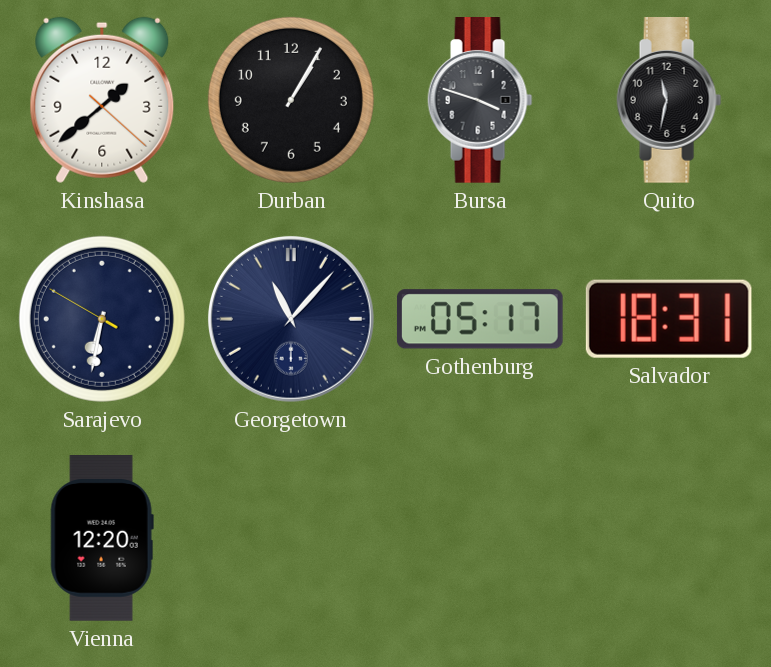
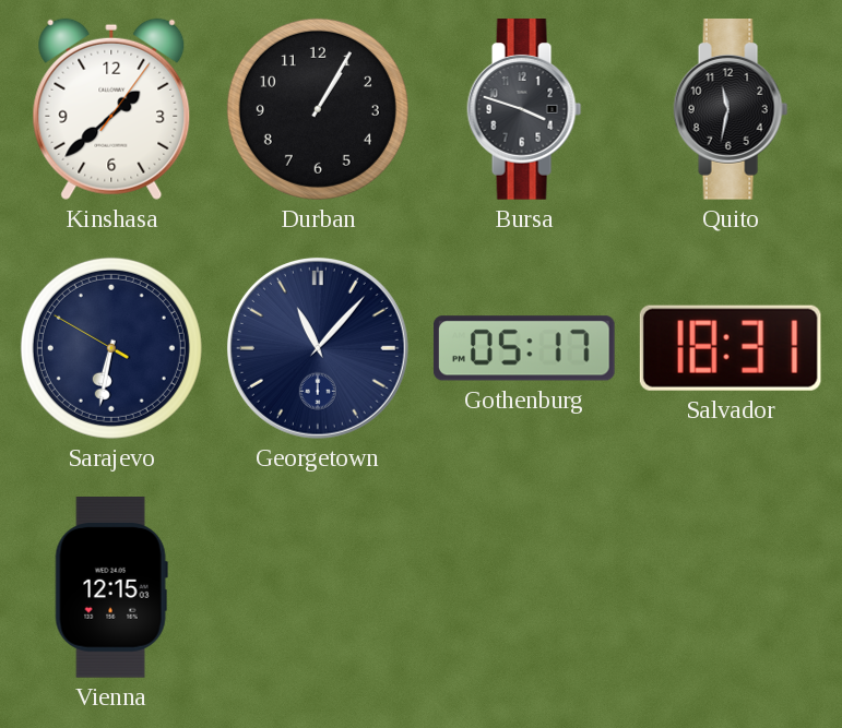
Kinshasa: 1:38:22 -> 1:38:06
Vienna: 12:20 -> 12:15
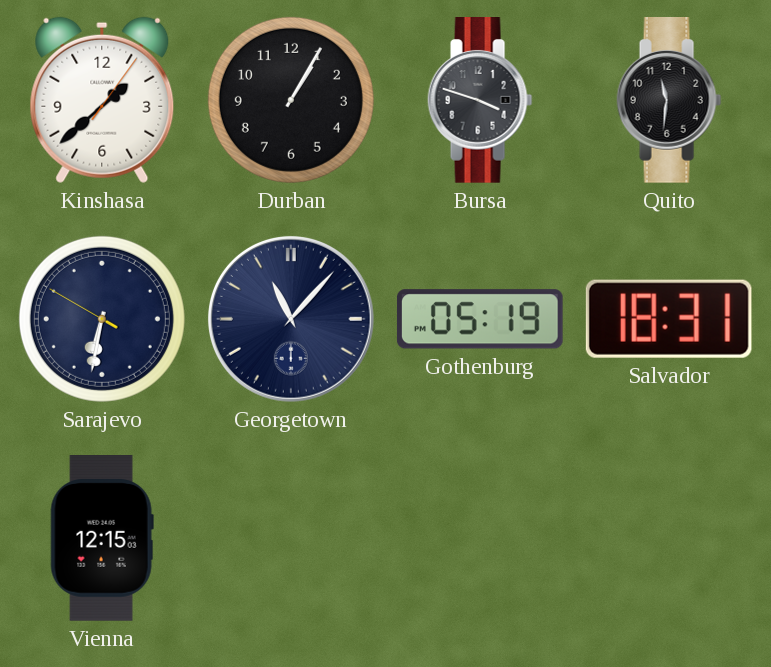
Quito: 11:32 -> 11:31
Gothenburg: 05:17 -> 05:19
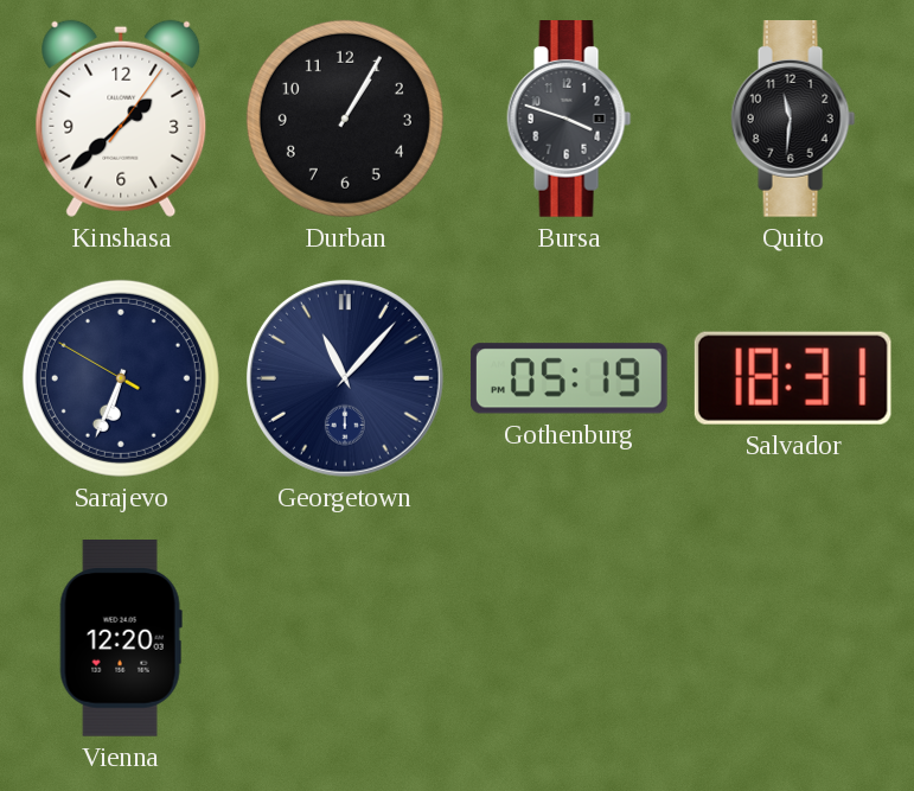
Sarajevo: 6:31 -> 6:33
Vienna: 12:15 -> 12:20
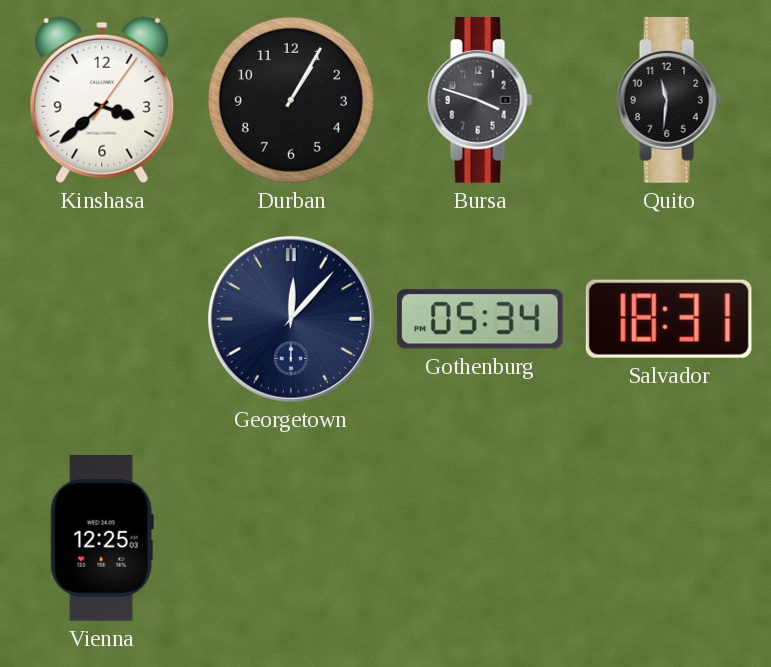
Kinshasa: 1:38 -> 3:38
Sarajevo: 6:33 -> none
Georgetown: 11:07 -> 12:07
Gothenburg: 05:19 -> 05:34
Vienna: 12:20 -> 12:25
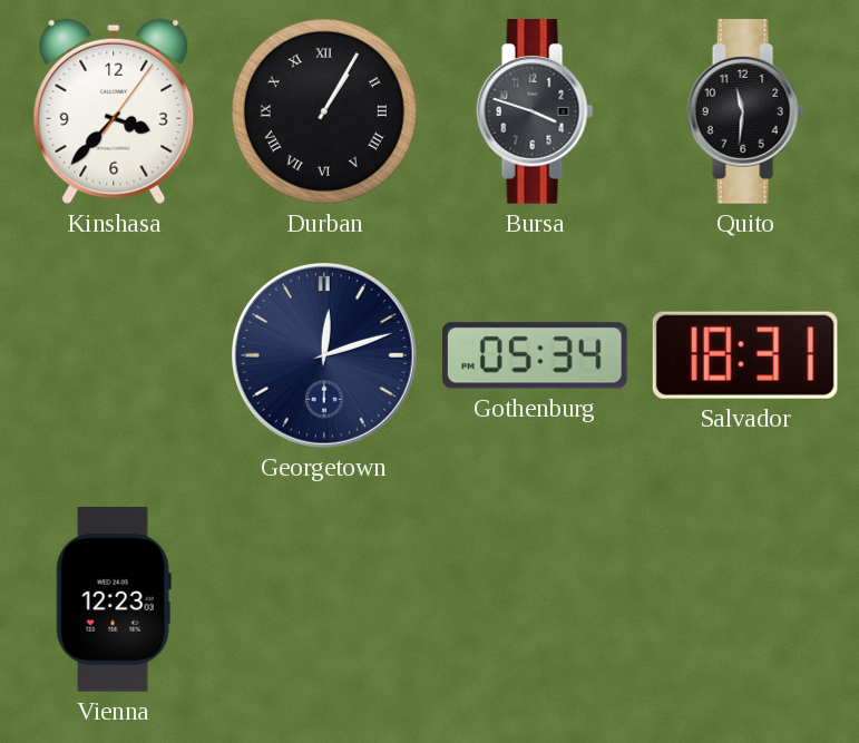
Kinshasa: 3:38 -> 3:37
Durban numerals: Arabic -> Roman
Georgetown: 12:07 -> 12:12
Vienna: 12:25 -> 12:23
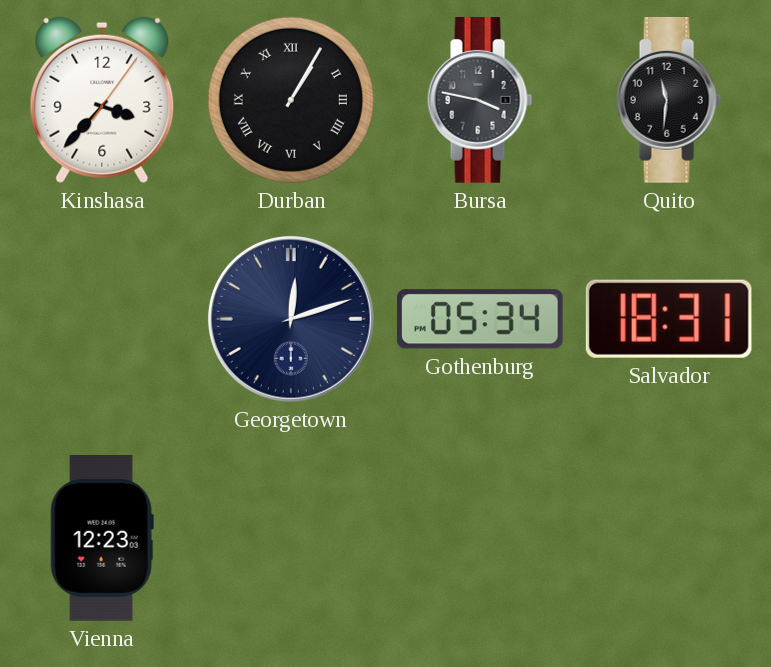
Bursa: 3:48 -> 3:47
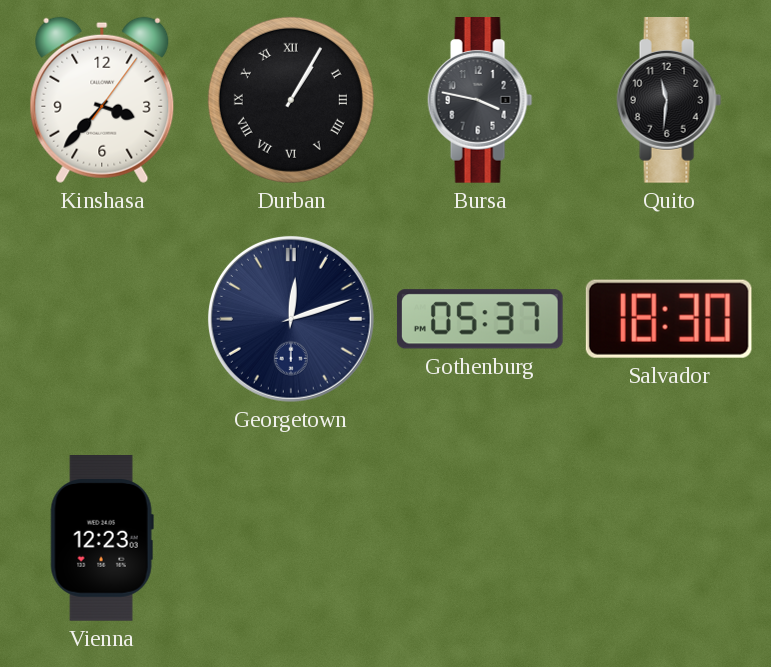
Gothenburg: 05:34 -> 05:37
Salvador: 18:31 -> 18:30
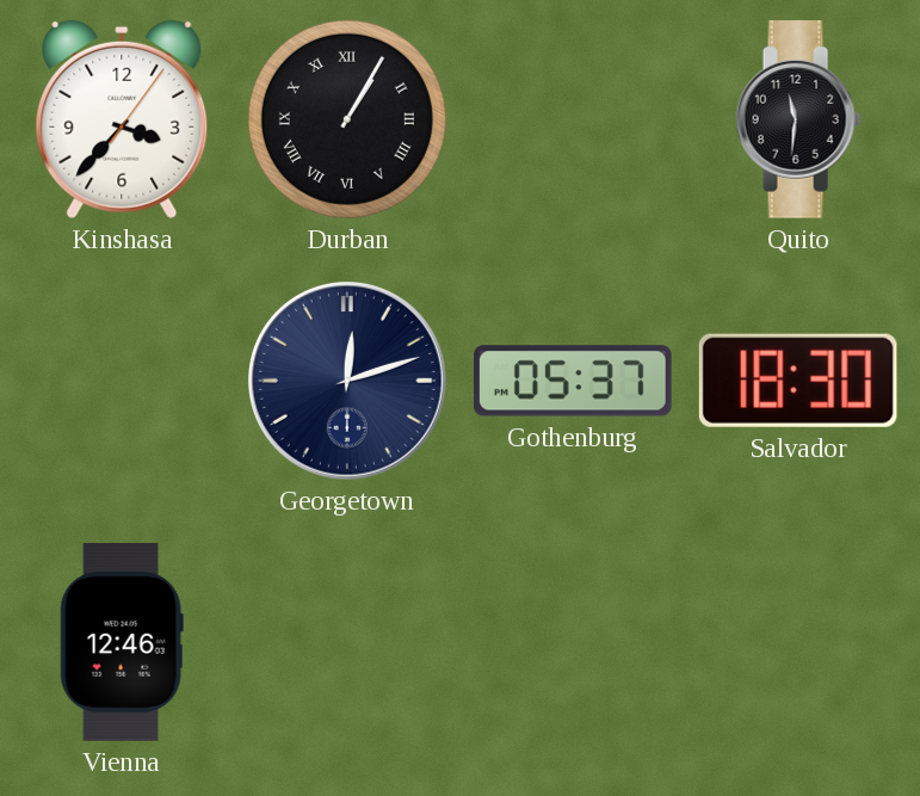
Bursa: 3:47 -> none
Vienna: 12:23 -> 12:46
